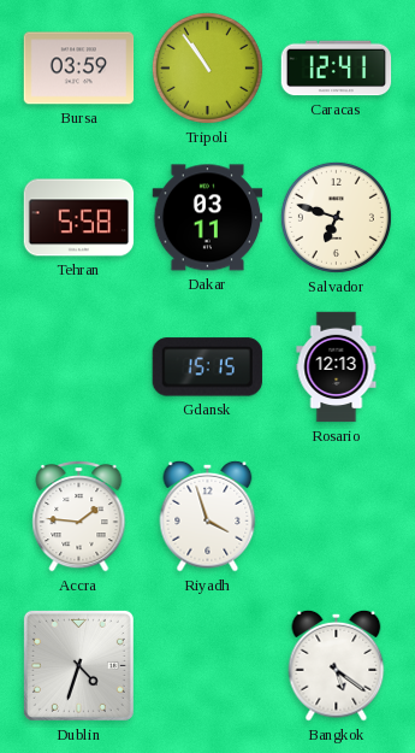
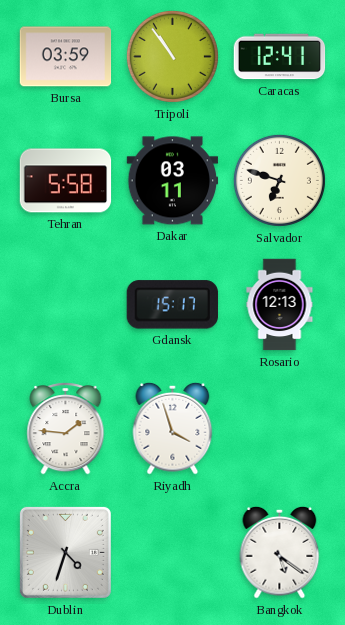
Gdansk: 15:15 -> 15:17
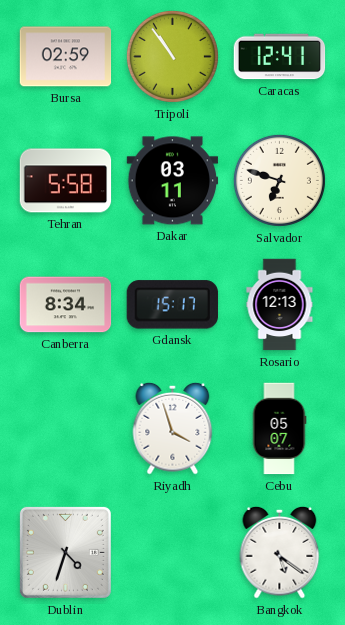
Bursa: 03:59 -> 02:59
Canberra: none -> 8:34
Accra: 1:46 -> none
Cebu: none -> 05:07
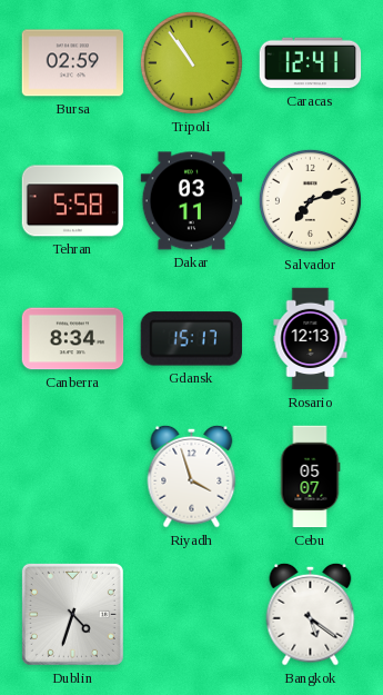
Salvador: 6:48 -> 7:12
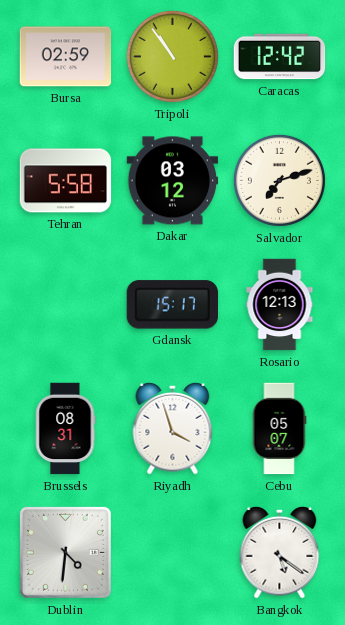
Caracas: 12:41 -> 12:42
Dakar: 03:11 -> 03:12
Canberra: 8:34 -> none
Brussels: none -> 08:31
Dublin: 4:33 -> 4:31
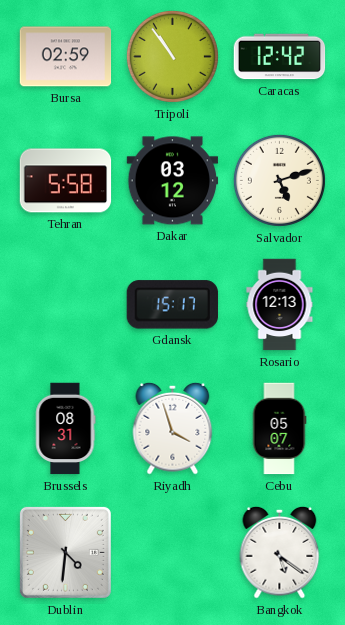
Salvador: 7:12 -> 5:12
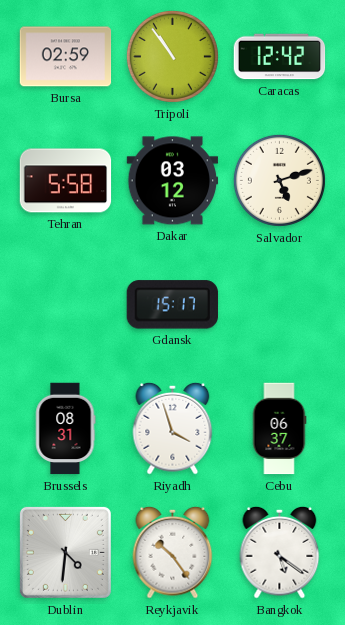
Rosario: 12:13 -> none
Cebu: 05:07 -> 06:37
Reykjavik: none -> 10:24
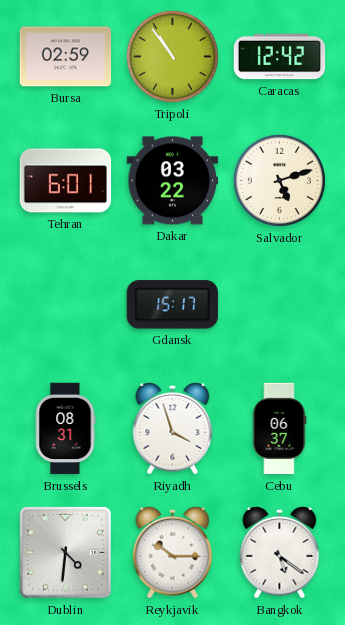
Tehran: 5:58 -> 6:01
Dakar: 03:12 -> 03:22
Reykjavik: 10:24 -> 10:15
